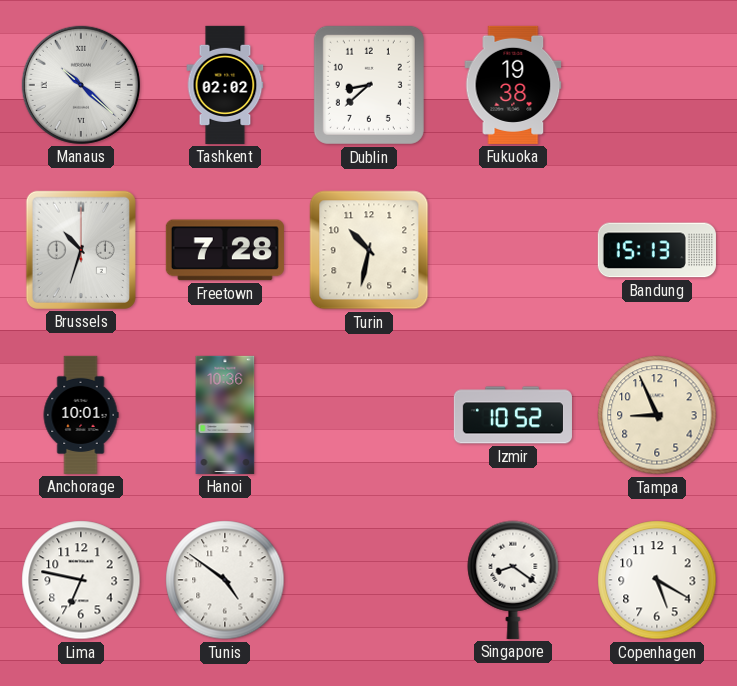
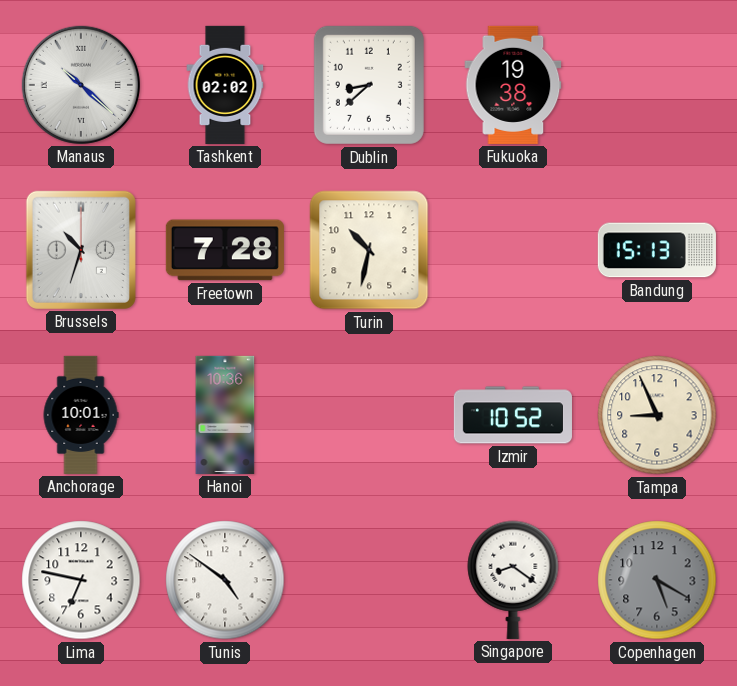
Copenhagen dial: white -> grey
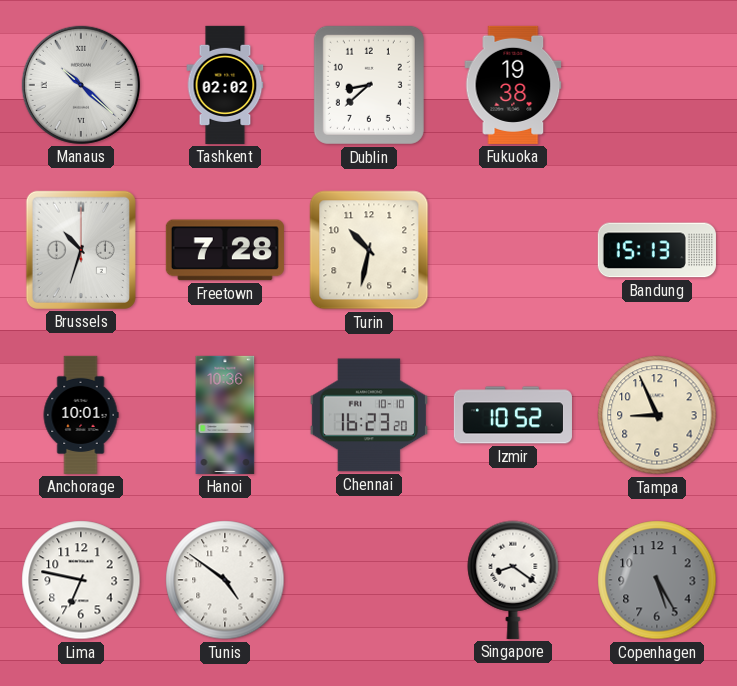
Chennai: none -> 16:23
Copenhagen: 5:20 -> 5:25
